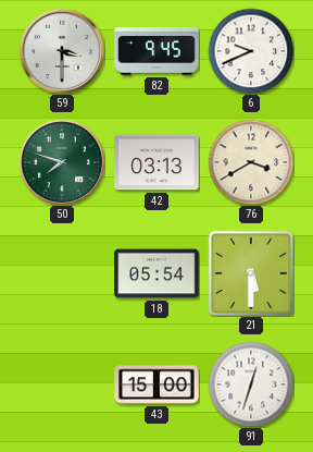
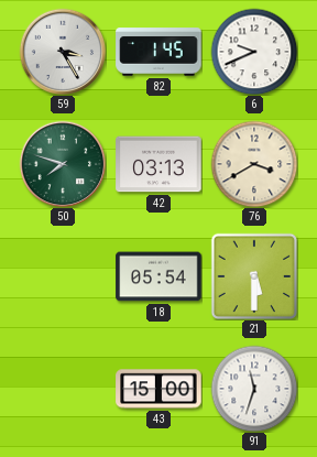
59: 3:30 -> 3:25
82: 9:45 -> 1:45
91: 12:33 -> 11:33
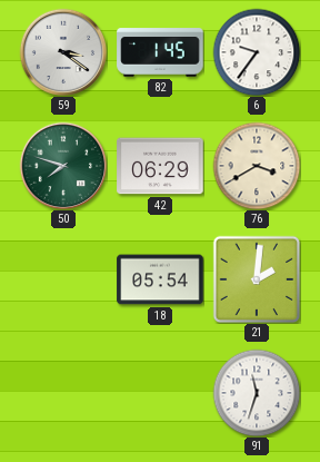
59: 3:25 -> 3:21
6: 9:41 -> 9:36
42: 03:13 -> 06:29
21: 5:30 -> 2:01
43: 15:00 -> none
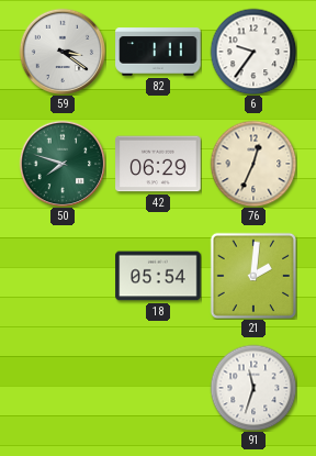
82: 1:45 -> 1:11
76: 3:40 -> 12:34
